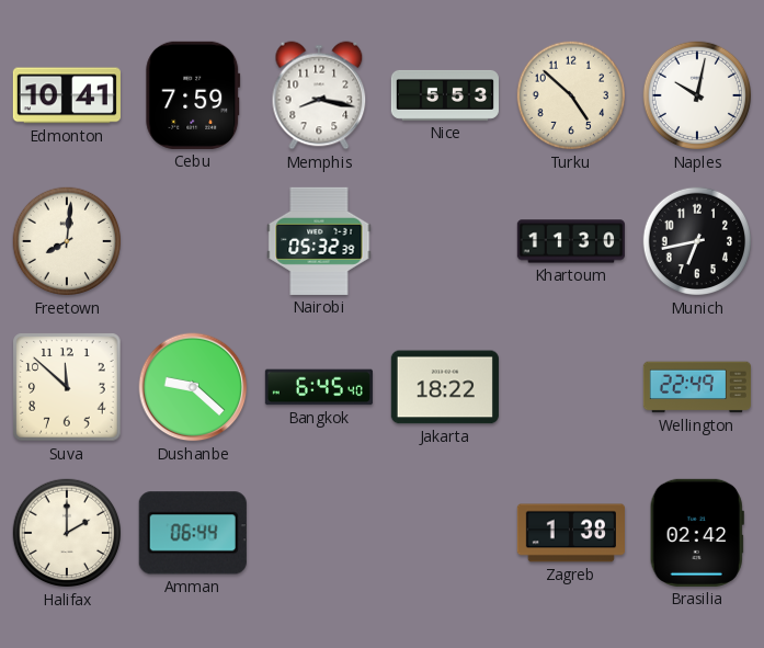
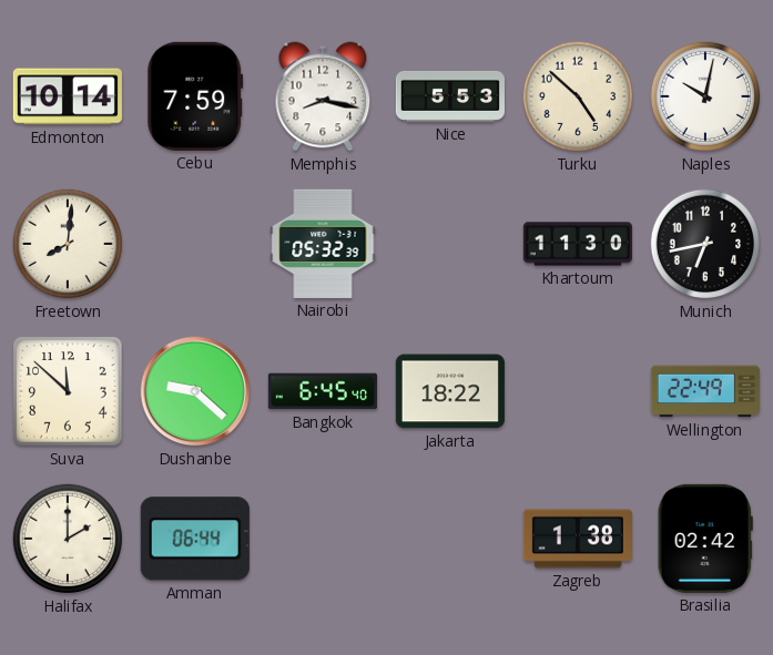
Edmonton: 10:41 -> 10:14
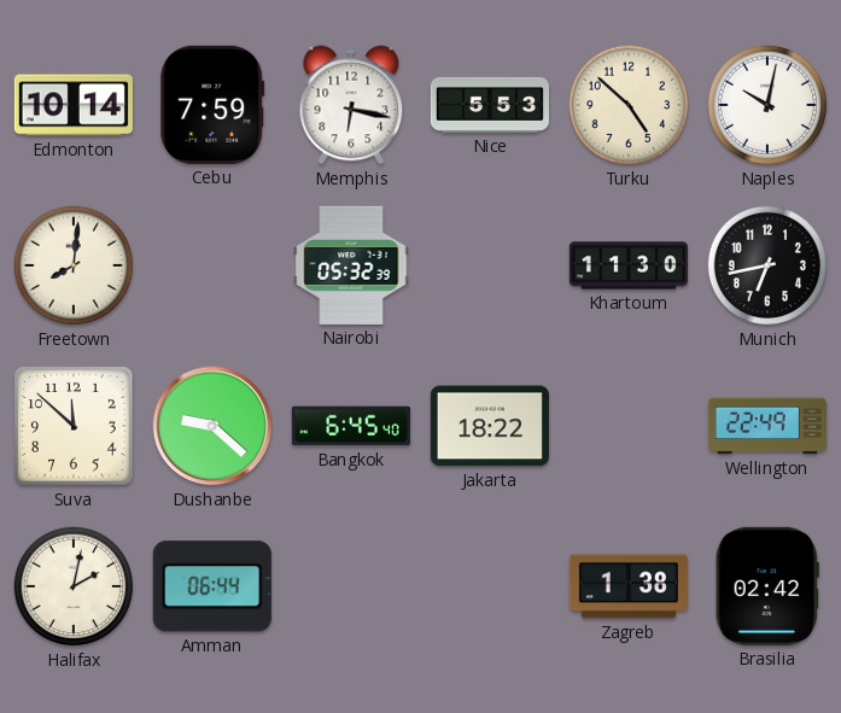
Memphis: 8:17 -> 6:17
Halifax: 2:00 -> 2:02
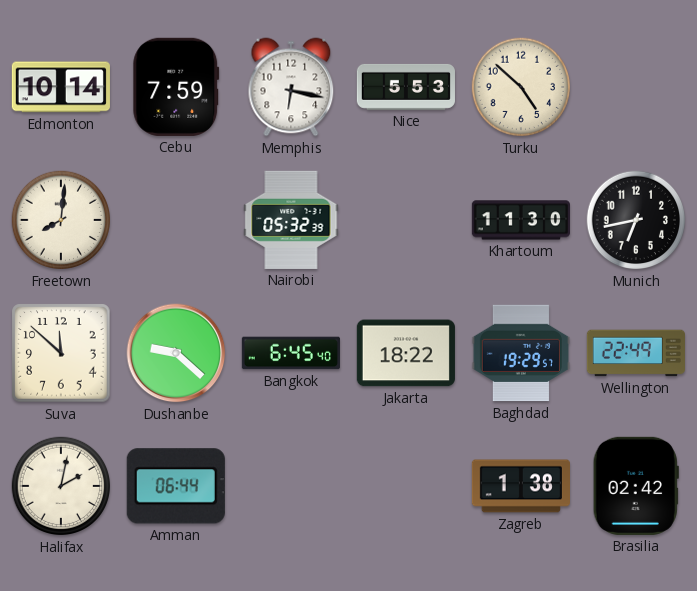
Naples: 10:02 -> none
Baghdad: none -> 19:29
